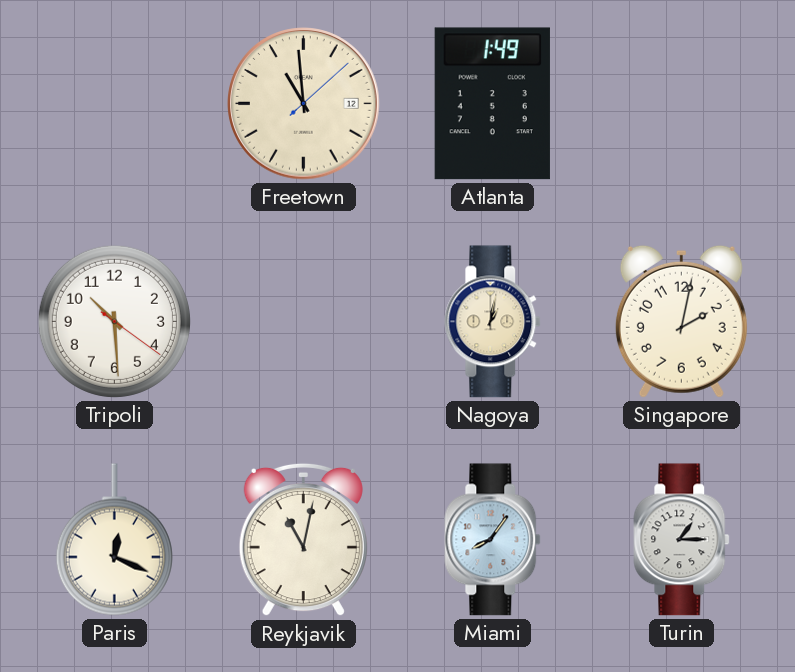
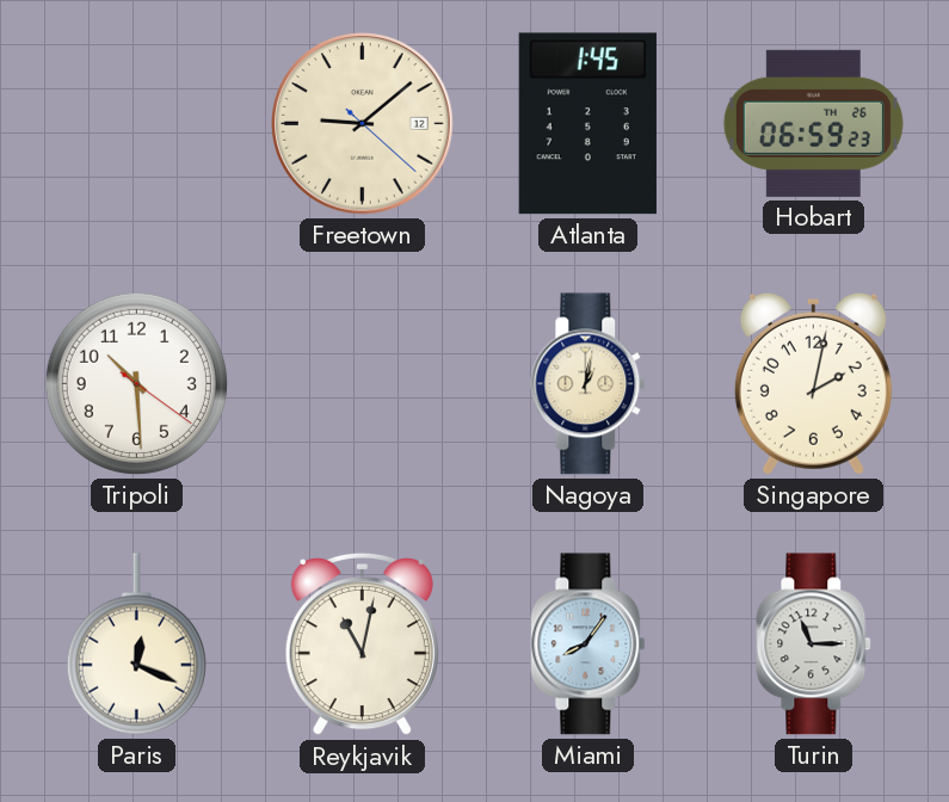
Freetown: 10:59 -> 9:08
Atlanta: 1:49 -> 1:45
Hobart: none -> 06:59
Turin: 1:15 -> 11:15
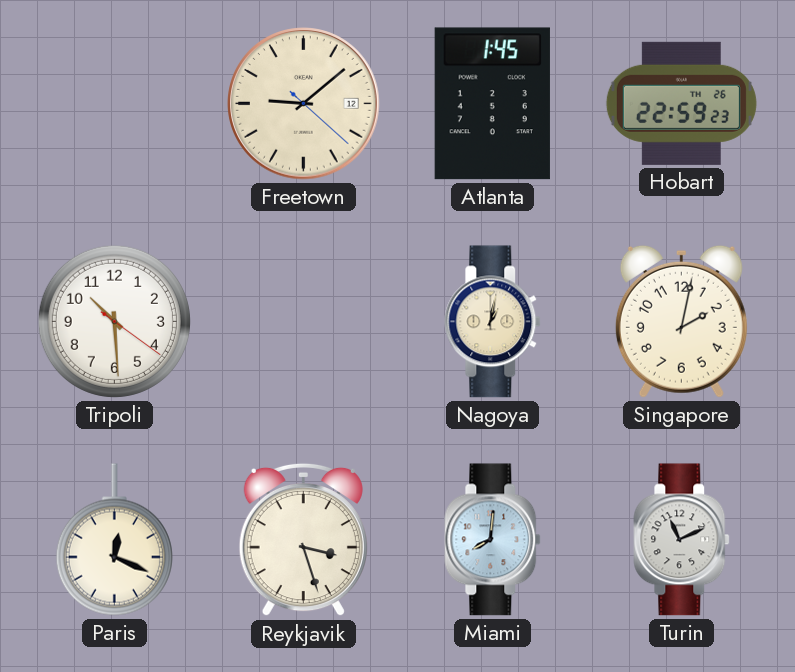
Hobart: 06:59 -> 22:59
Reykjavik: 11:02 -> 3:27
Miami: 8:06 -> 8:01
Turin: 11:15 -> 11:11
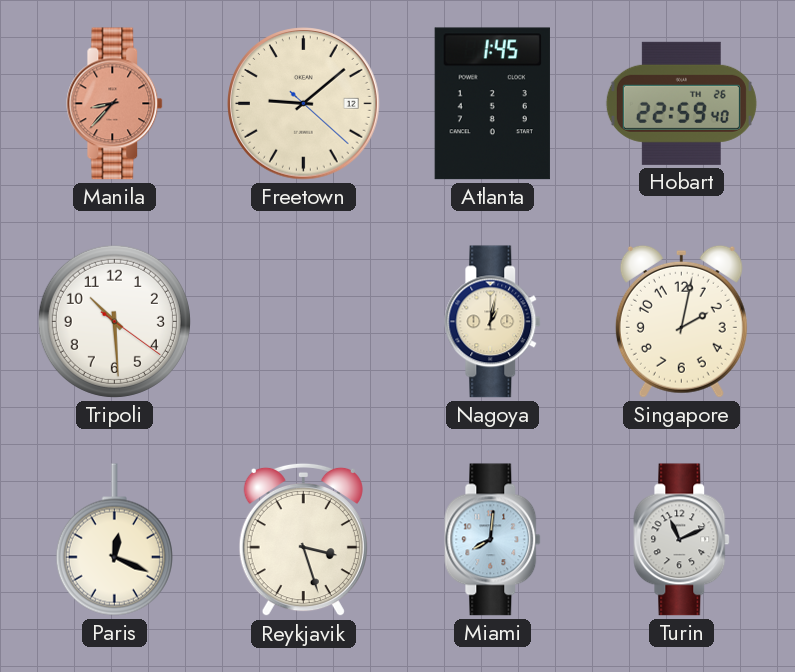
Manila: none -> 8:37
Hobart: 22:59:23 -> 22:59:40
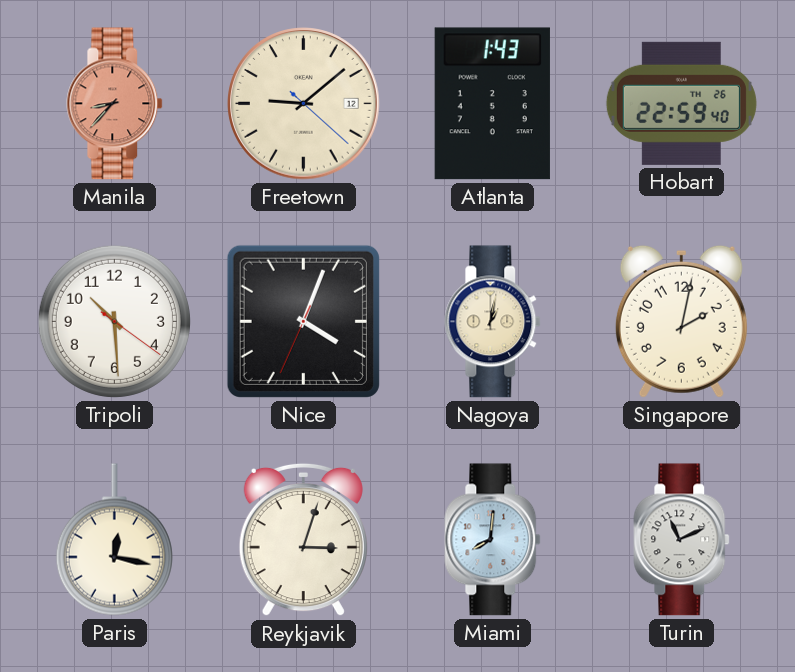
Atlanta: 1:45 -> 1:43
Nice: none -> 4:03
Paris: 12:19 -> 12:17
Reykjavik: 3:27 -> 3:03
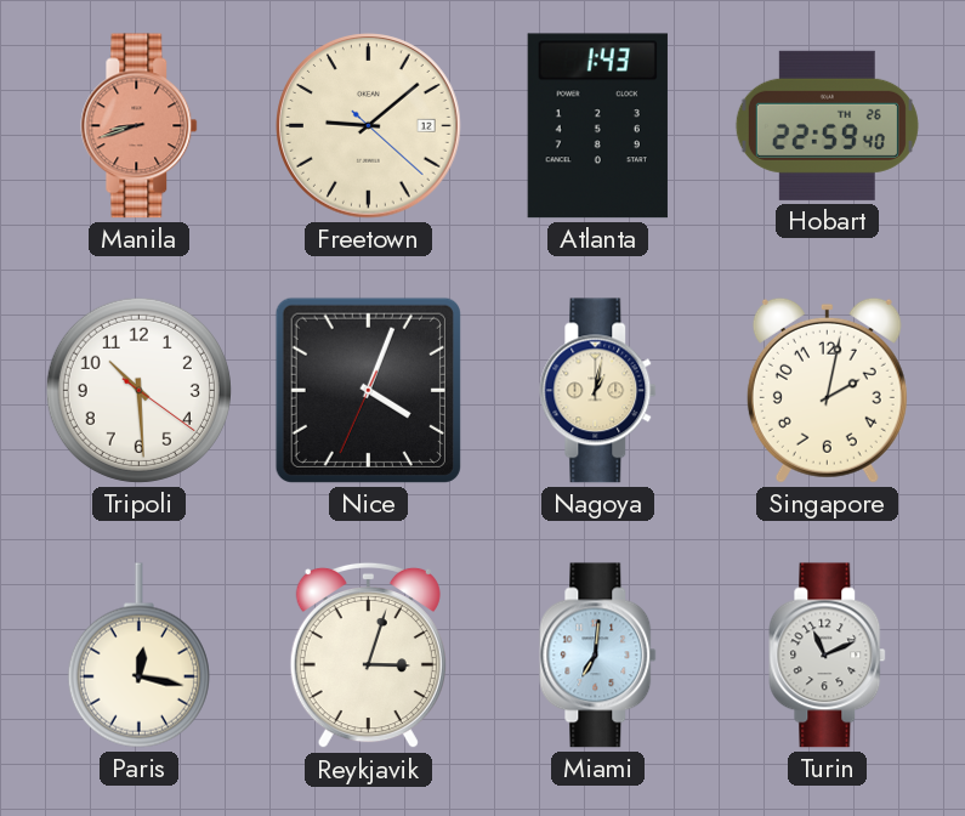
Manila: 8:37 -> 8:42
Miami: 8:01 -> 7:01
